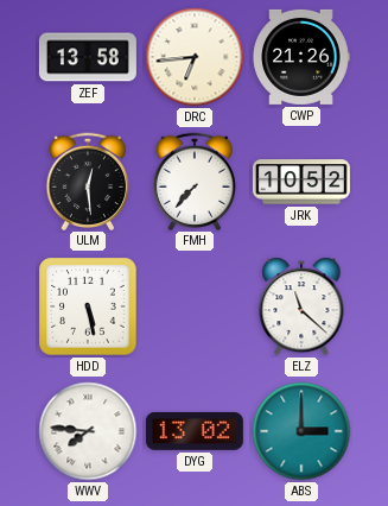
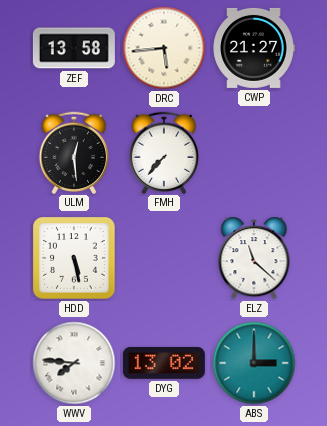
DRC: 6:44 -> 5:44
CWP: 21:26 -> 21:27
JRK: 10:52 -> none
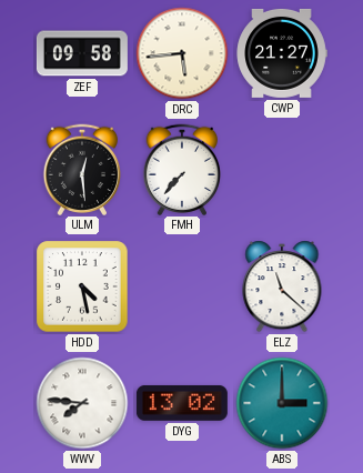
ZEF: 13:58 -> 09:58
HDD: 5:28 -> 4:28
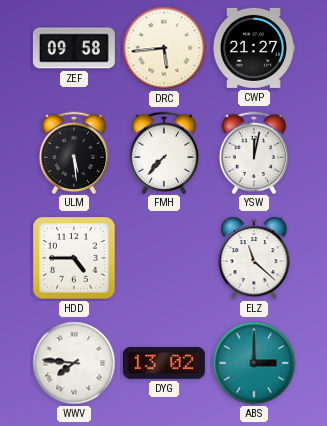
ULM: 12:29 -> 5:29
YSW: none -> 12:02
HDD: 4:28 -> 4:45
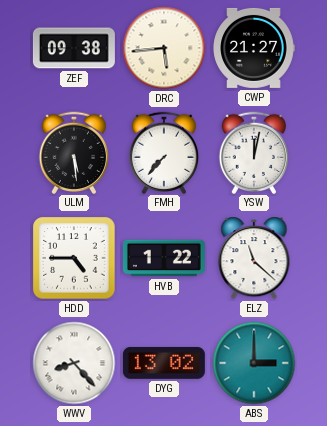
ZEF: 09:58 -> 09:38
HVB: none -> 1:22
WWV: 7:46 -> 8:23
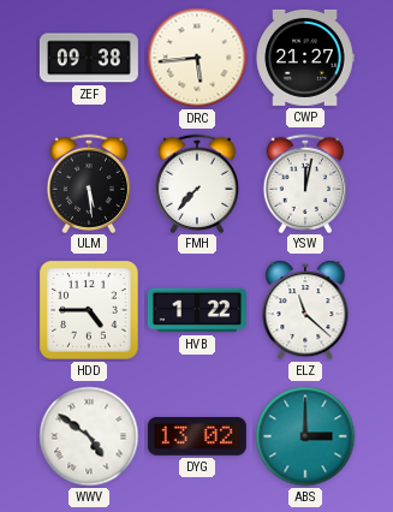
WWV: 8:23 -> 4:51
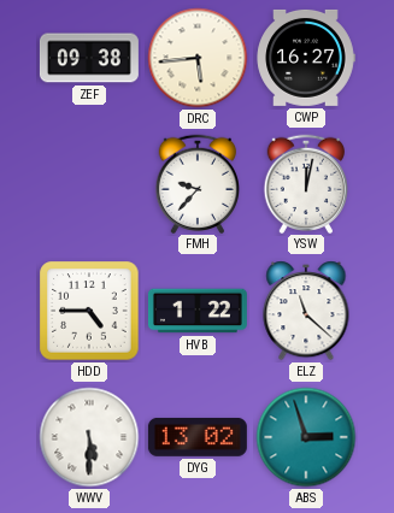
CWP: 21:27 -> 16:27
ULM: 5:29 -> none
FMH: 7:37 -> 9:37
WWV: 4:51 -> 5:30
ABS: 3:00 -> 2:57
